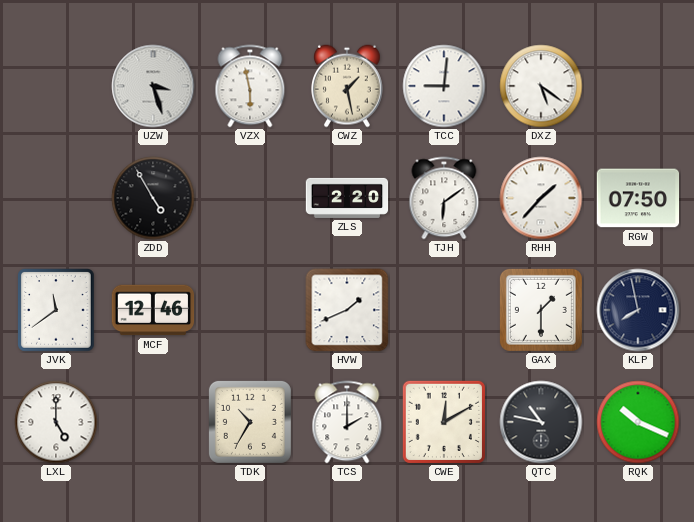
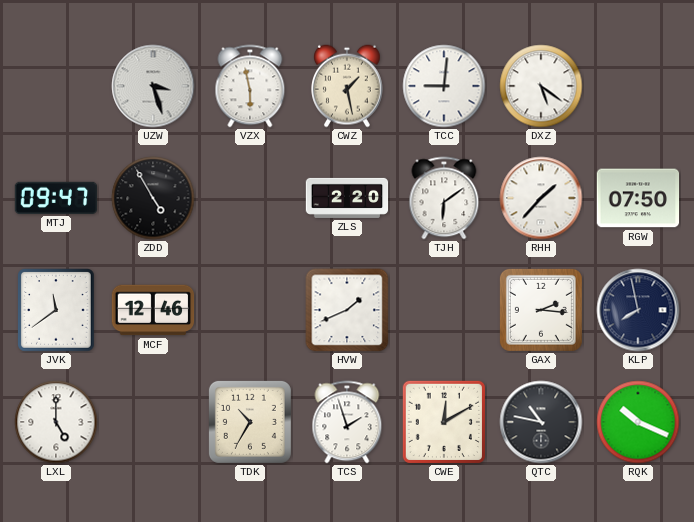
MTJ: none -> 09:47
GAX: 1:30 -> 2:16
TCS: 2:00 -> 1:57
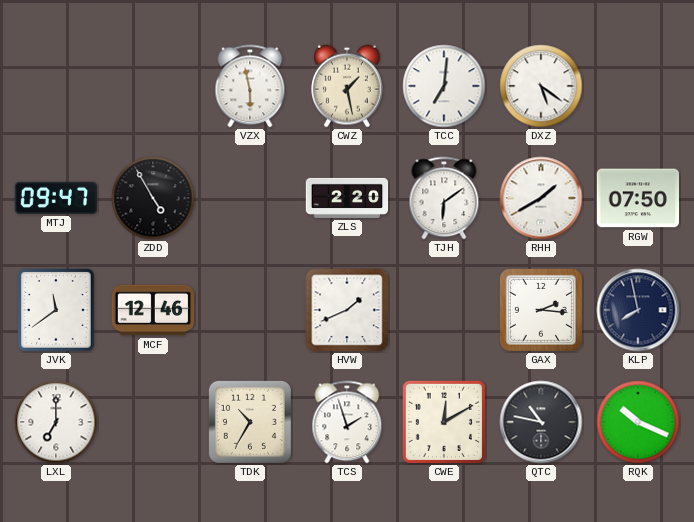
UZW: 3:27 -> none
TCC: 9:01 -> 7:01
RHH: 1:37 -> 1:40
LXL: 5:00 -> 7:00
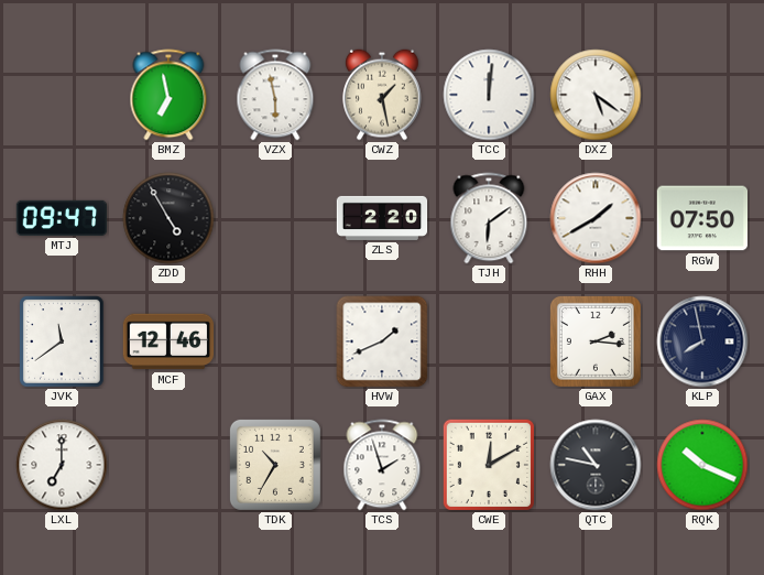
BMZ: none -> 6:58
TCC: 7:01 -> 12:01
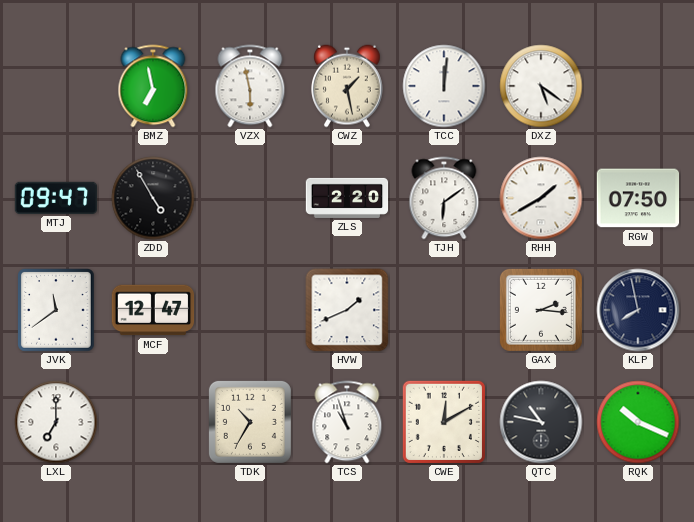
MCF: 12:46 -> 12:47
TCS: 1:57 -> 10:57
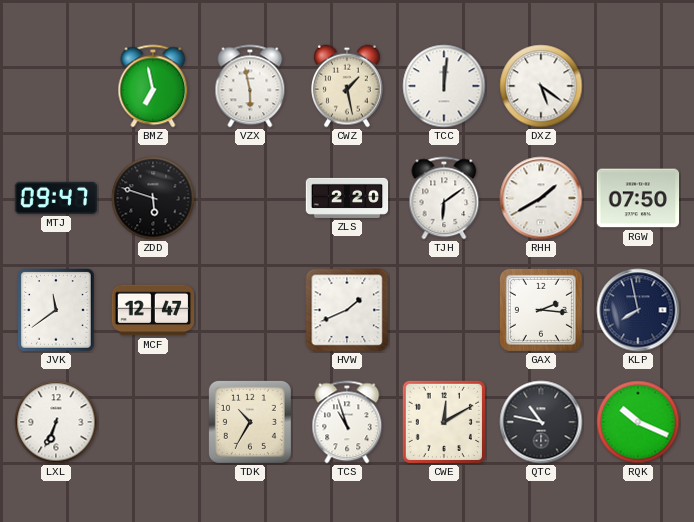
ZDD: 4:55 -> 5:48
LXL: 7:00 -> 6:34
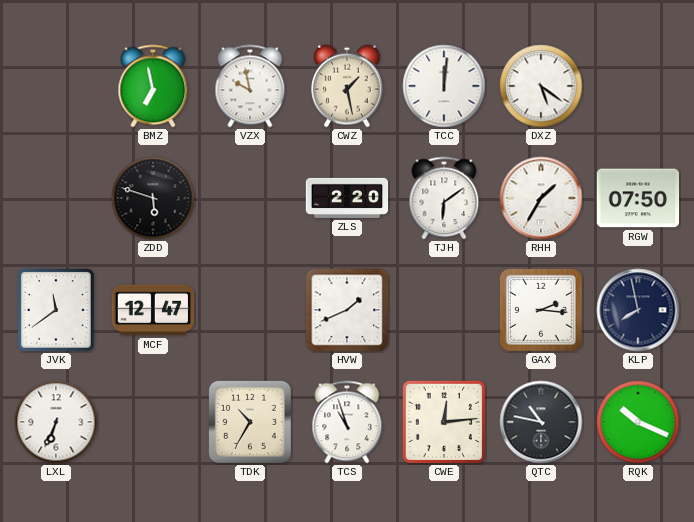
VZX: 5:58 -> 9:58
MTJ: 09:47 -> none
RHH: 1:40 -> 1:35
CWE: 12:10 -> 12:14
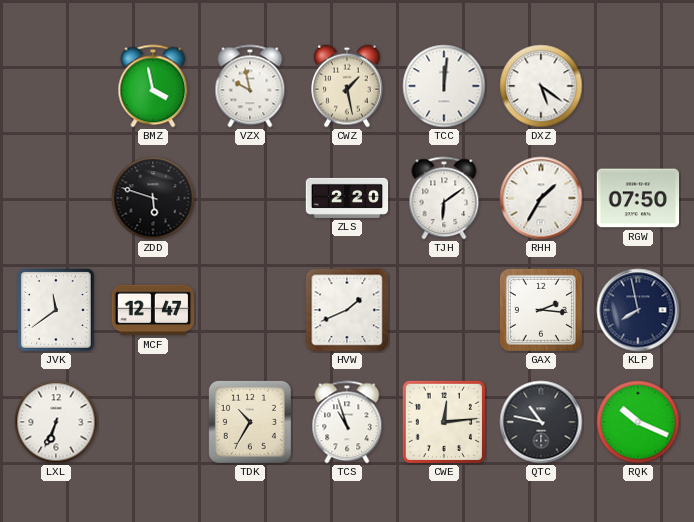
BMZ: 6:58 -> 3:58
